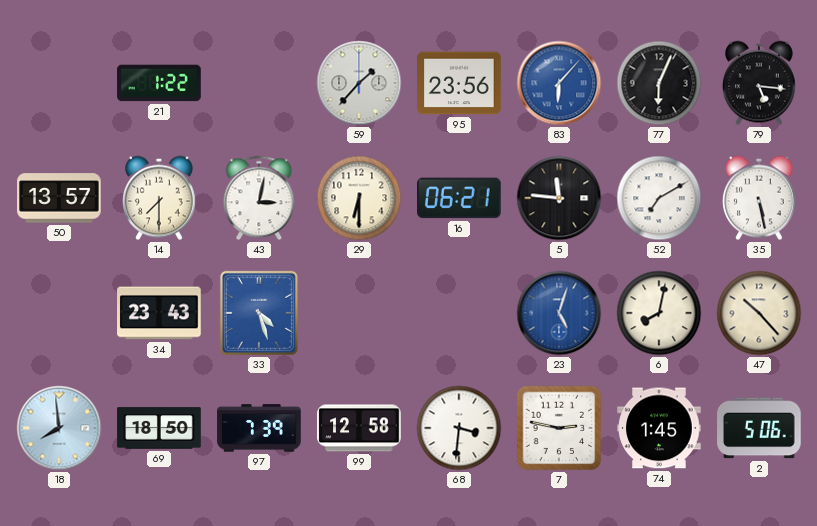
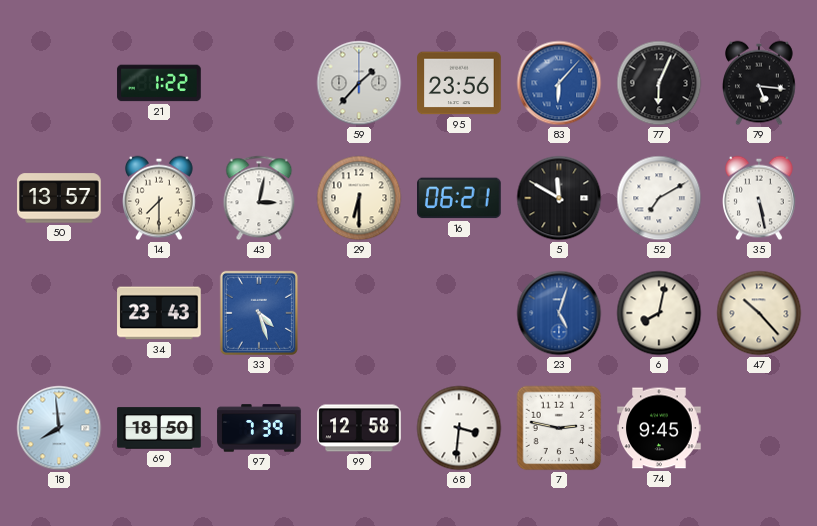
5: 11:46 -> 11:50
74: 1:45 -> 9:45
2: 5:06 -> none
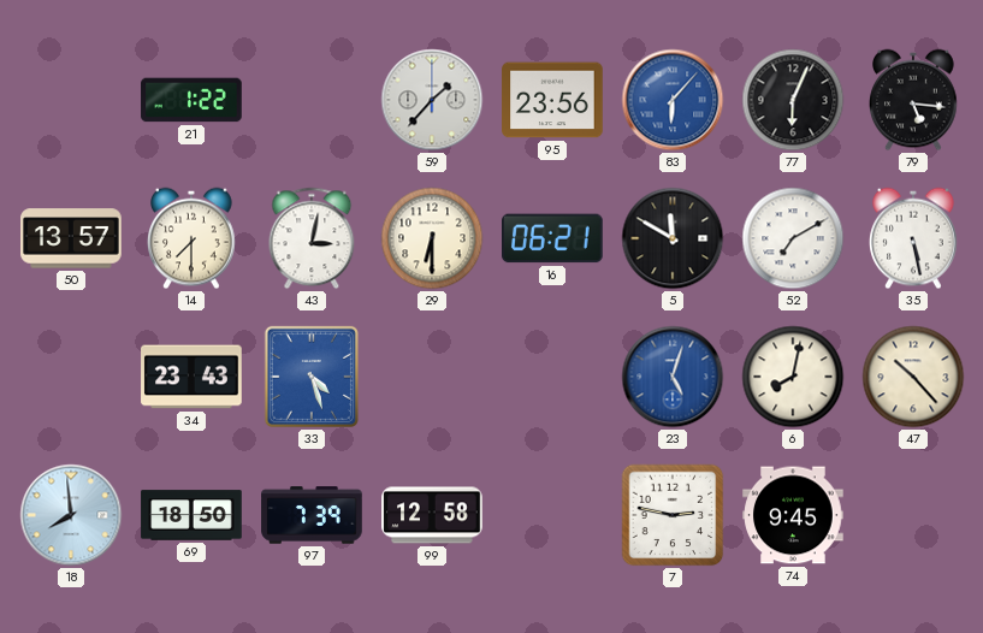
68: 3:31 -> none
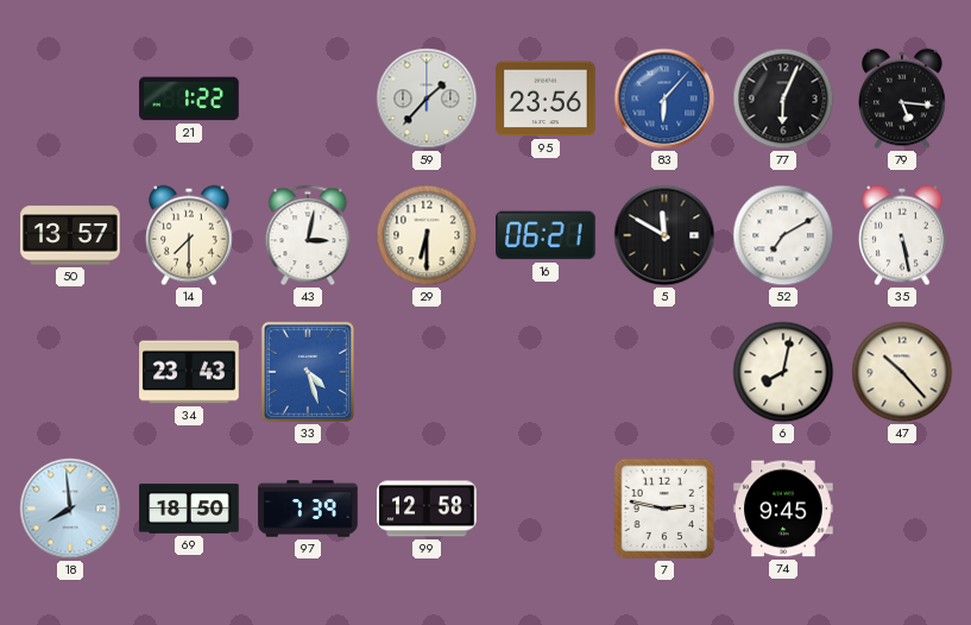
23: 5:03 -> none
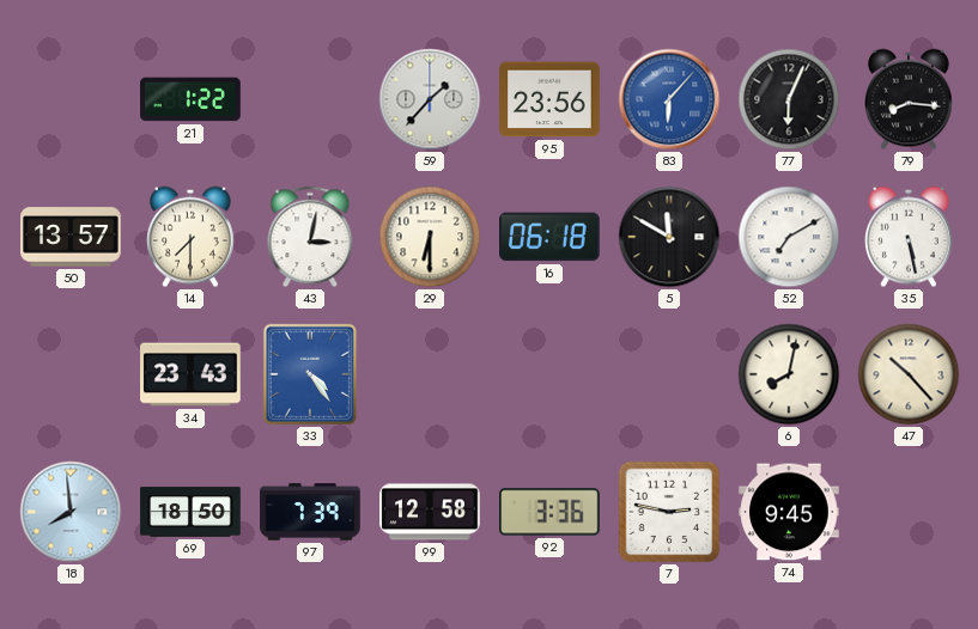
79: 5:16 -> 8:16
16: 06:21 -> 06:18
33: 4:27 -> 4:24
92: none -> 3:36
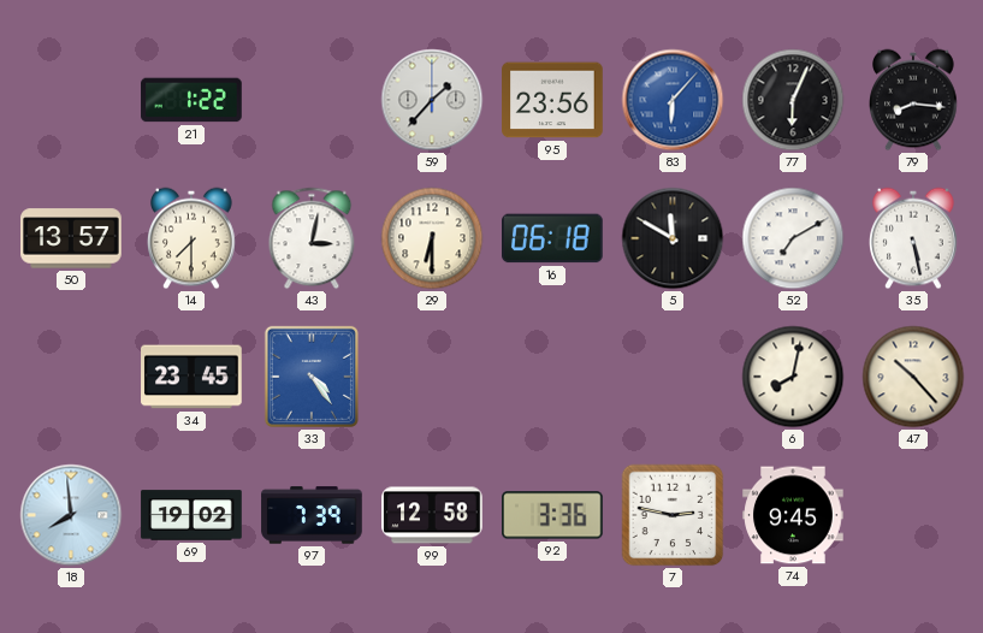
34: 23:43 -> 23:45
69: 18:50 -> 19:02
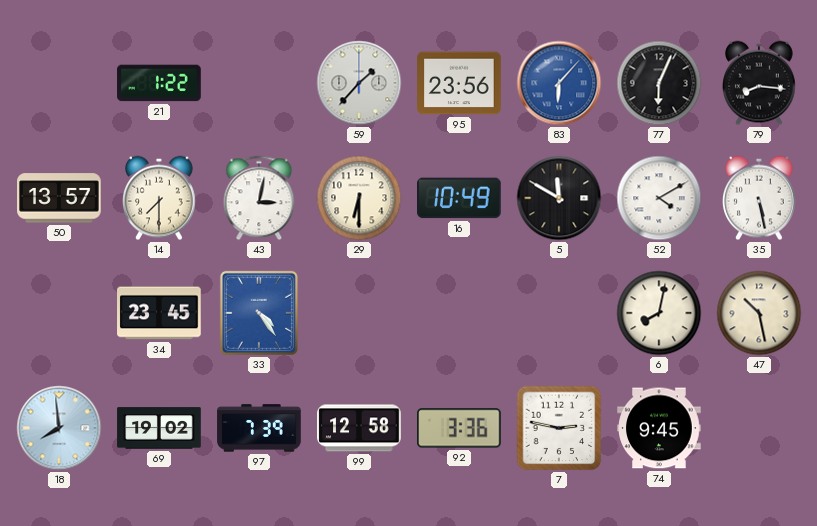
16: 06:18 -> 10:49
52: 7:10 -> 4:10
47: 10:23 -> 10:28
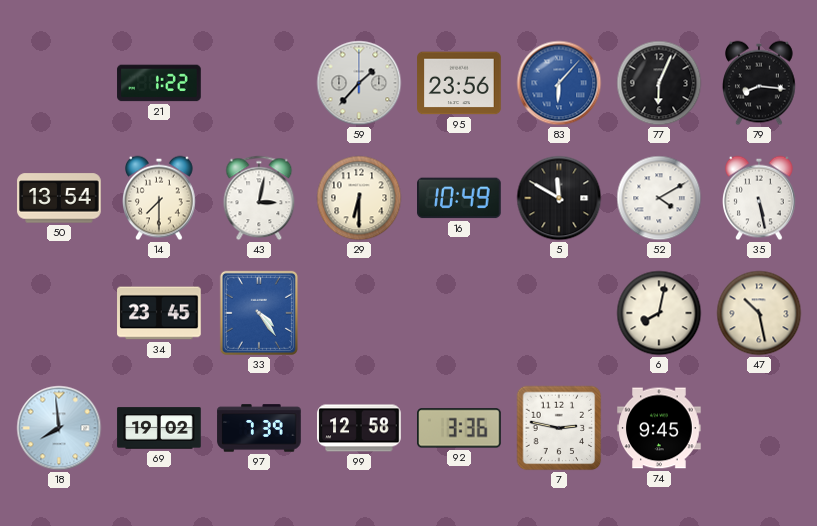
50: 13:57 -> 13:54
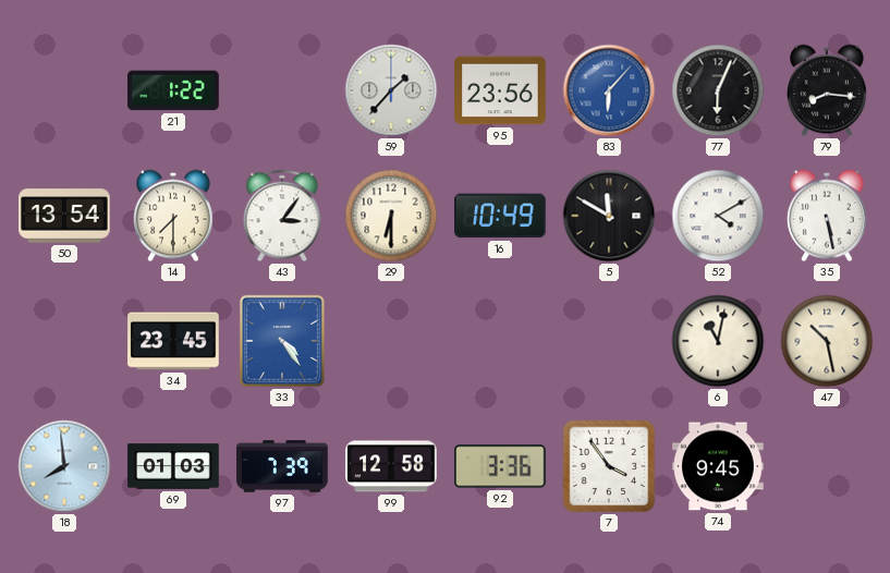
43: 3:02 -> 3:06
6: 8:02 -> 11:02
69: 19:02 -> 01:03
7: 2:47 -> 3:54
